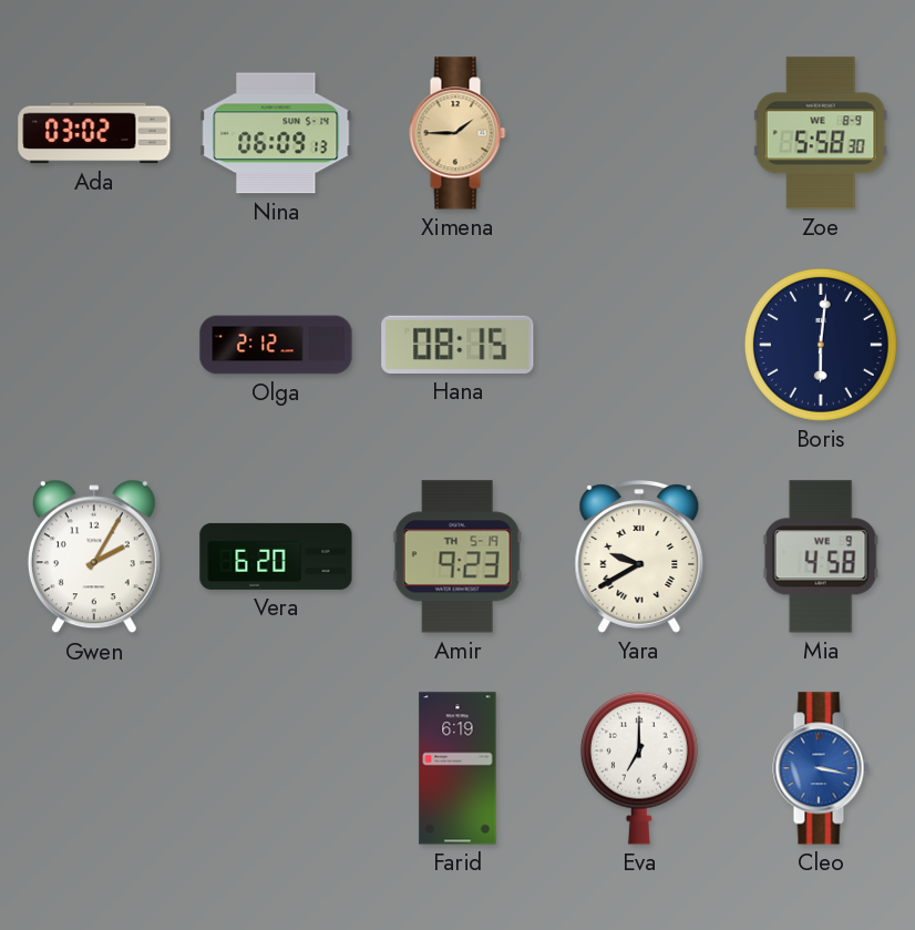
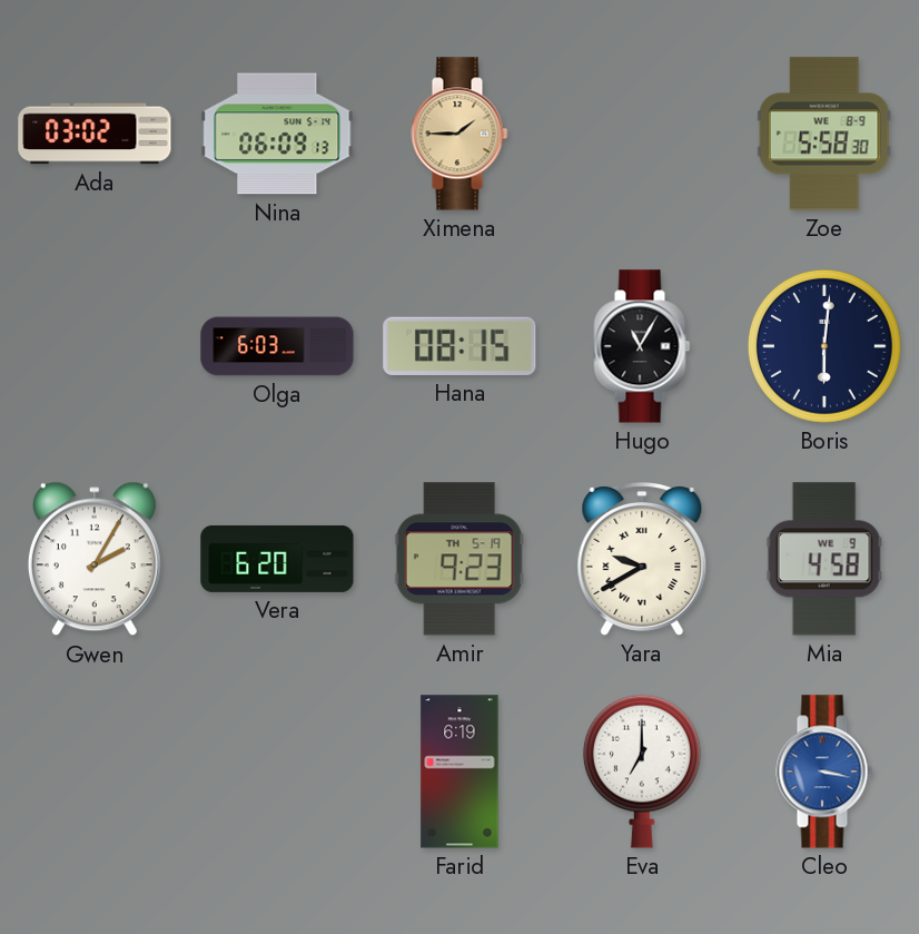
Olga: 2:12 -> 6:03
Hugo: none -> 11:05
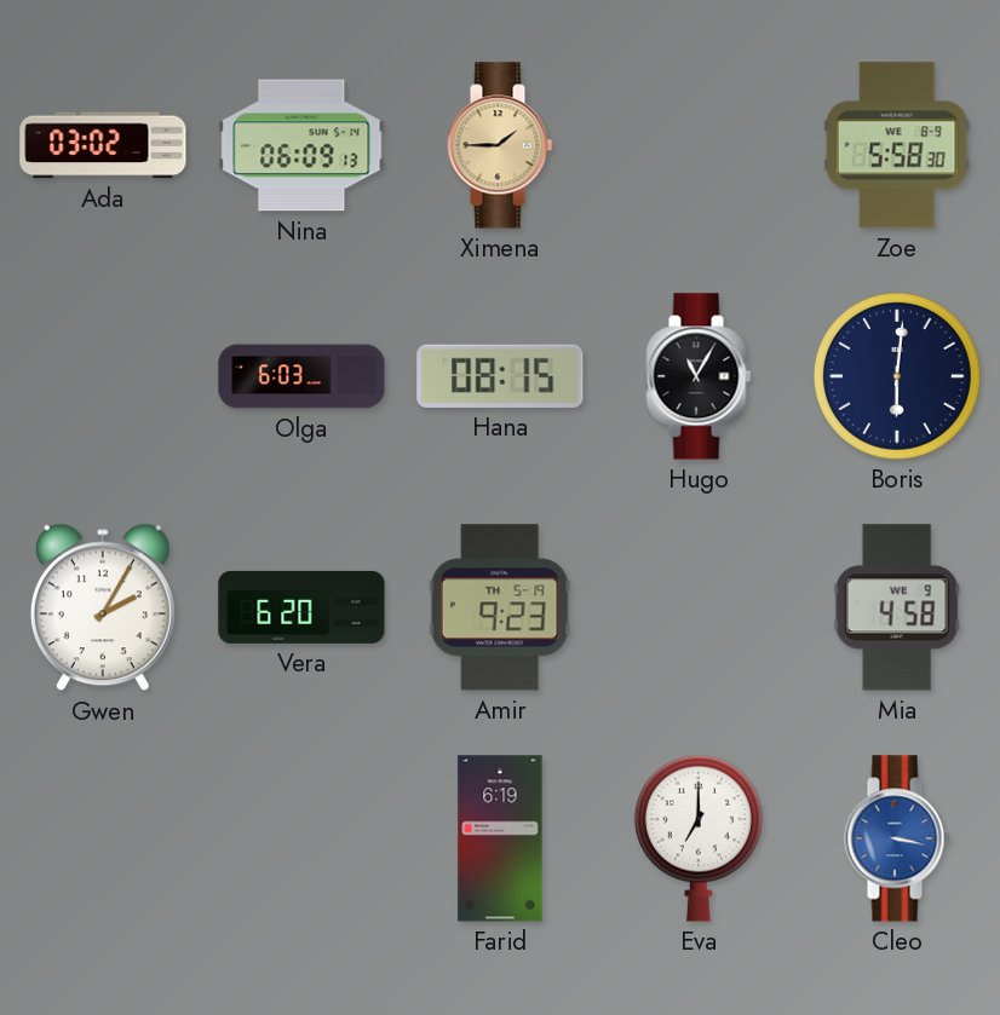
Yara: 9:40 -> none
